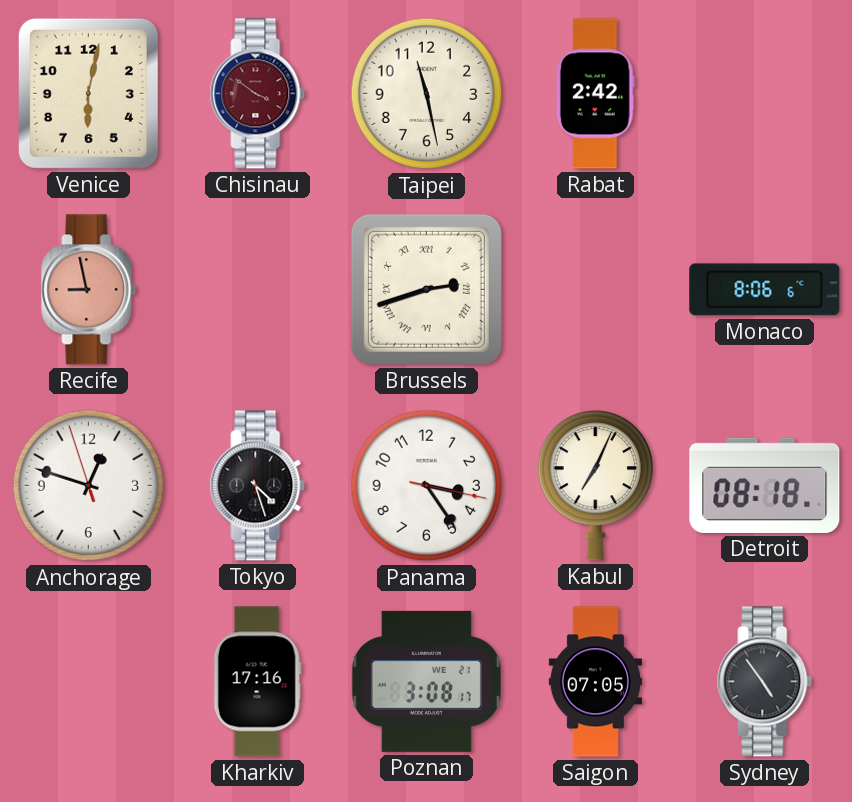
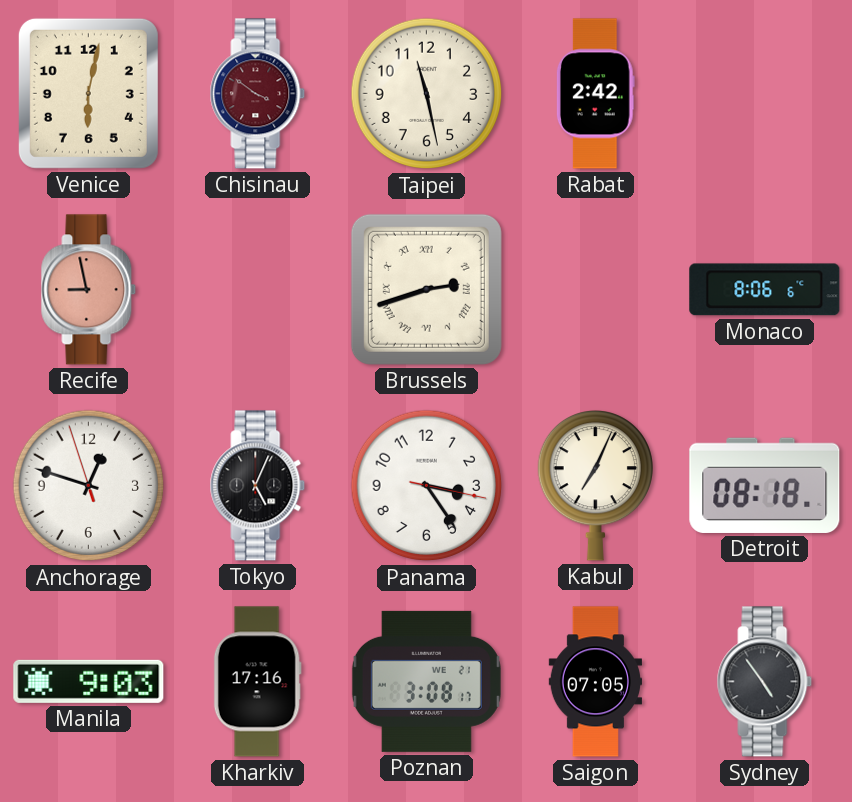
Tokyo: 4:27 -> 5:04
Manila: none -> 9:03
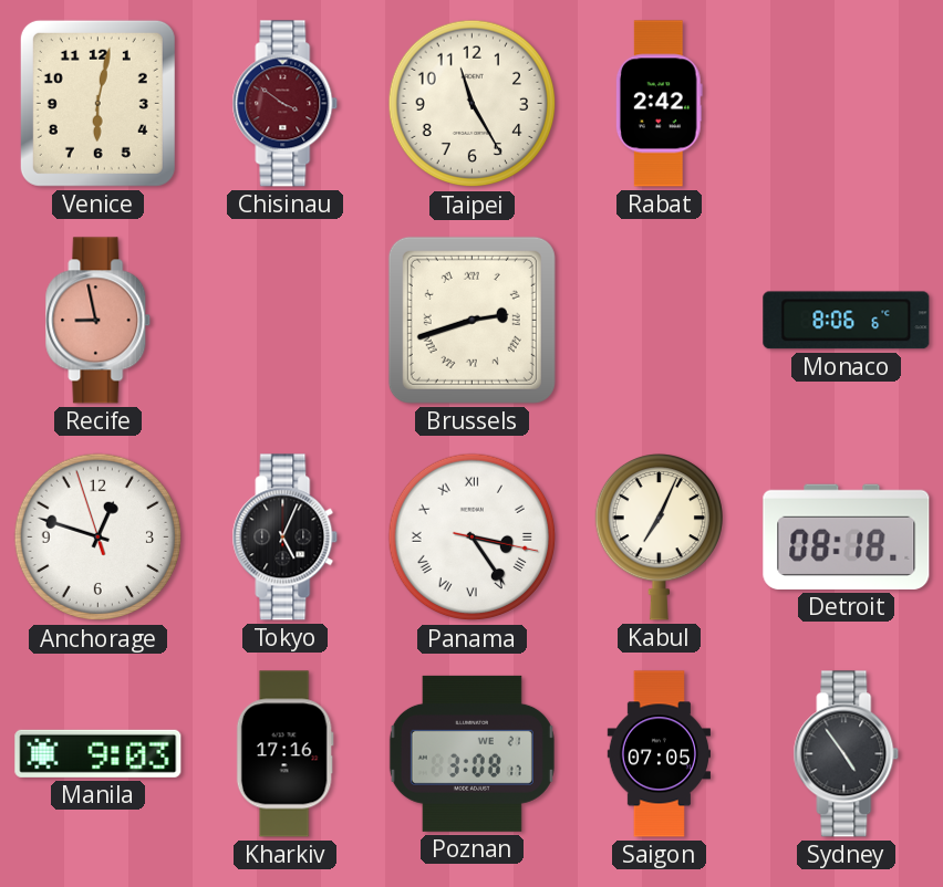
Taipei: 11:28 -> 11:25
Panama numerals: Arabic -> Roman
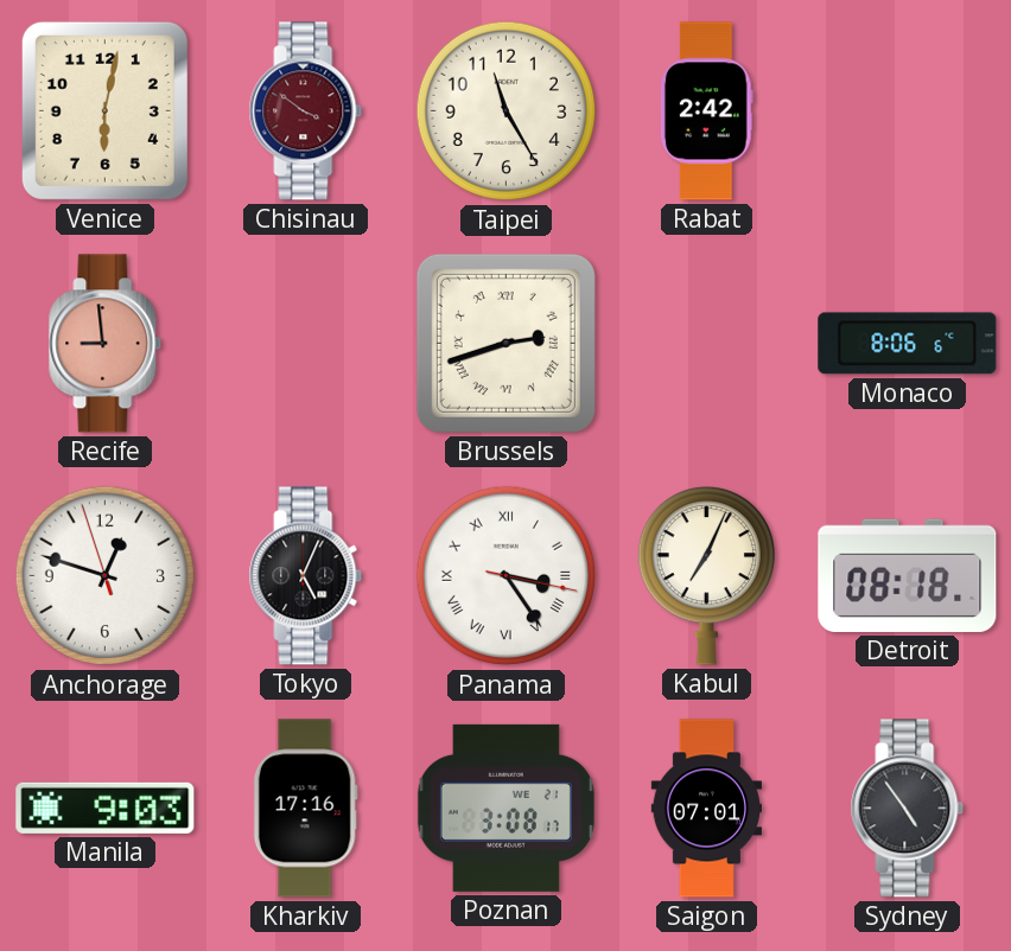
Recife: 8:58 -> 8:59
Saigon: 07:05 -> 07:01
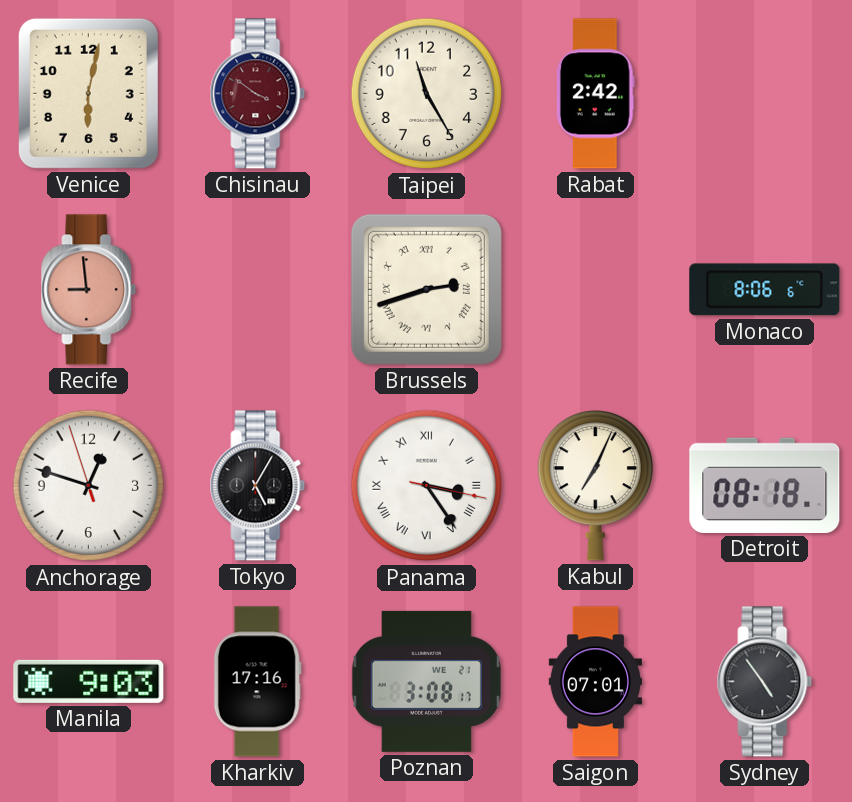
Tokyo: 5:04 -> 5:05
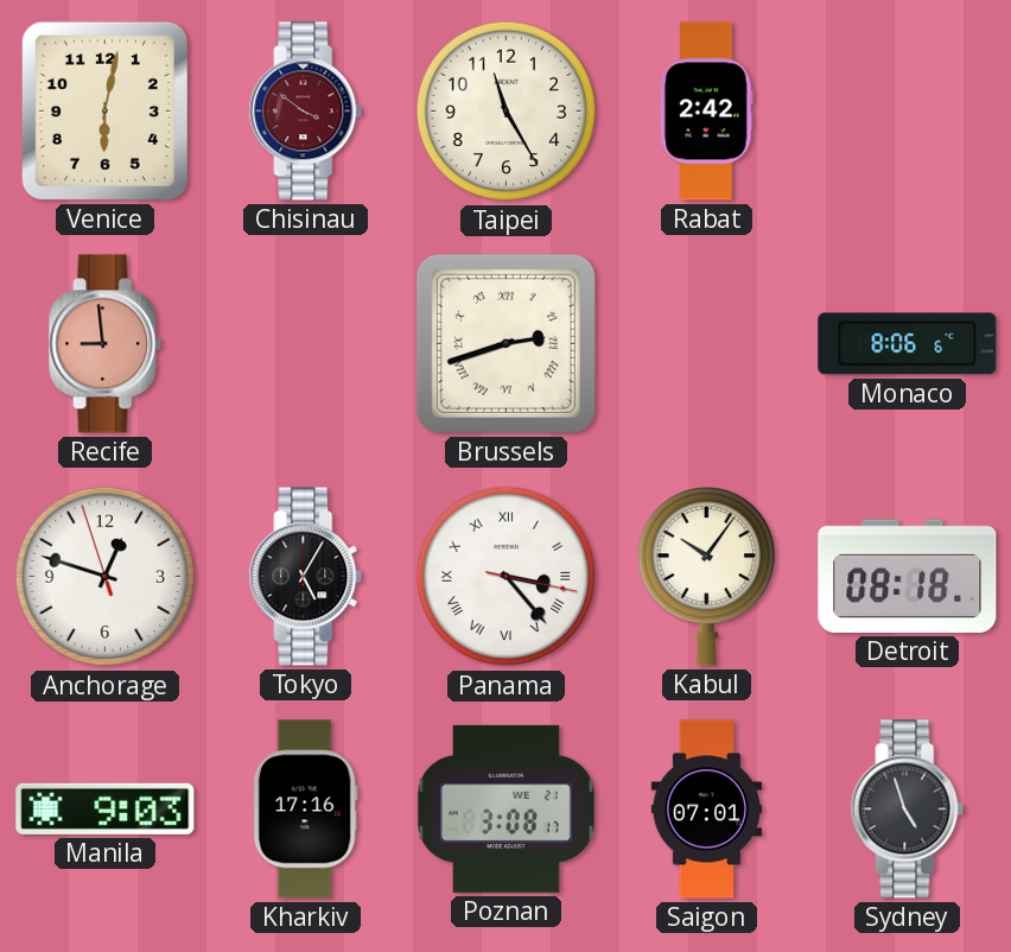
Panama: 3:24 -> 3:23
Kabul: 7:04 -> 10:06
Sydney: 4:54 -> 4:57
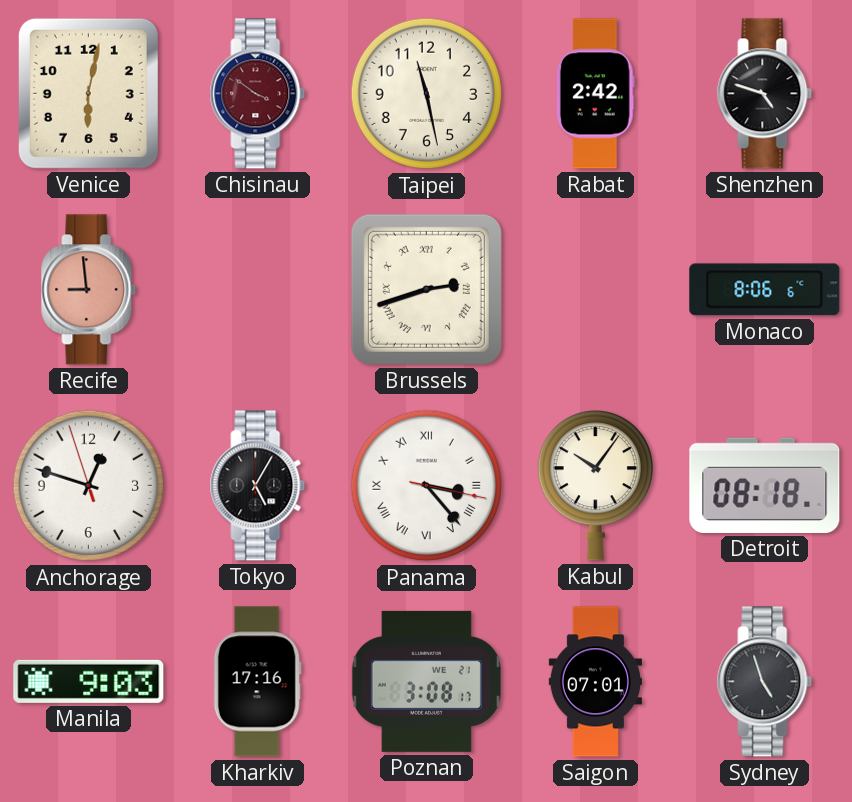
Taipei: 11:25 -> 11:28
Shenzhen: none -> 4:48
